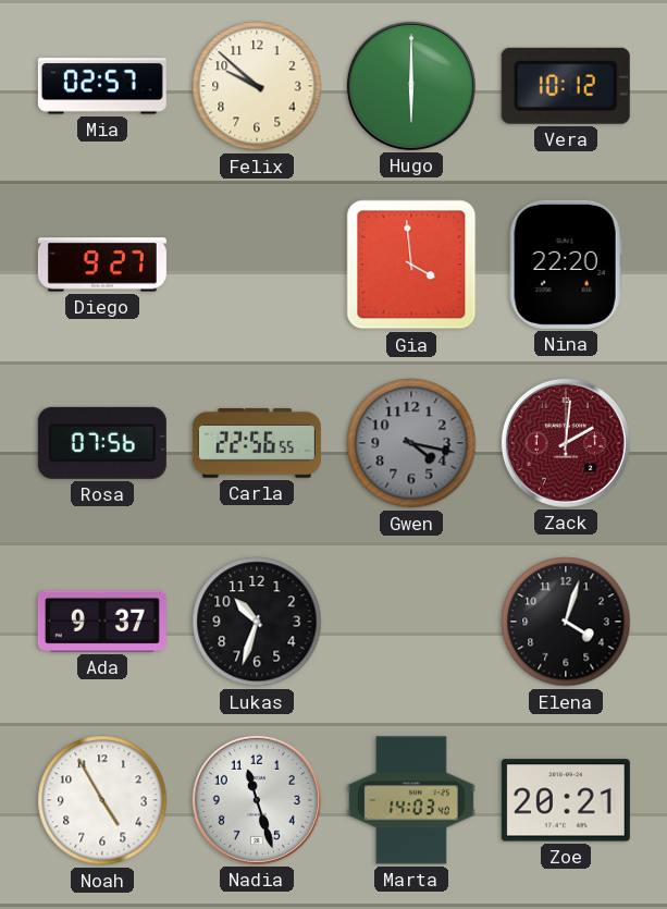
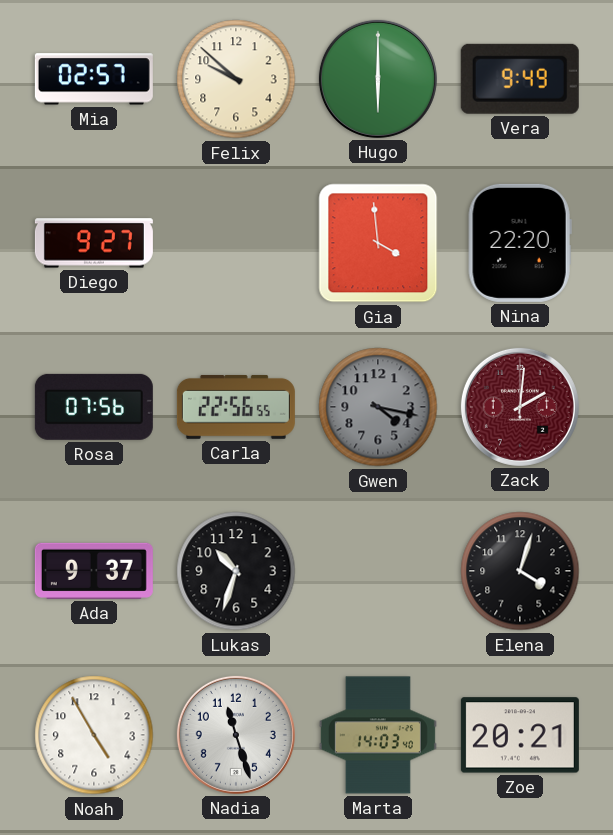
Vera: 10:12 -> 9:49
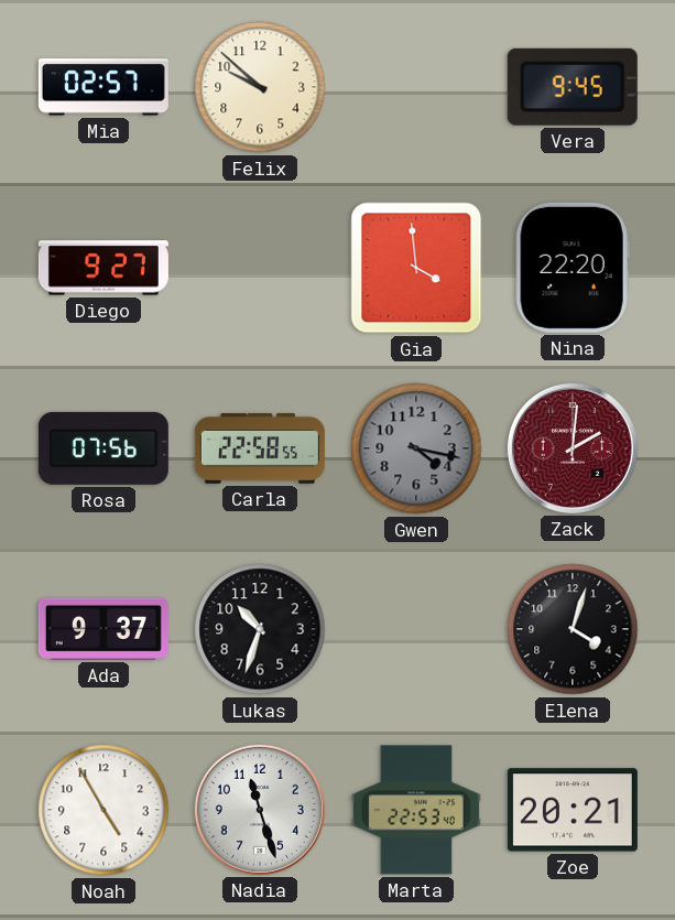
Hugo: 6:00 -> none
Vera: 9:49 -> 9:45
Carla: 22:56 -> 22:58
Marta: 14:03 -> 22:53
